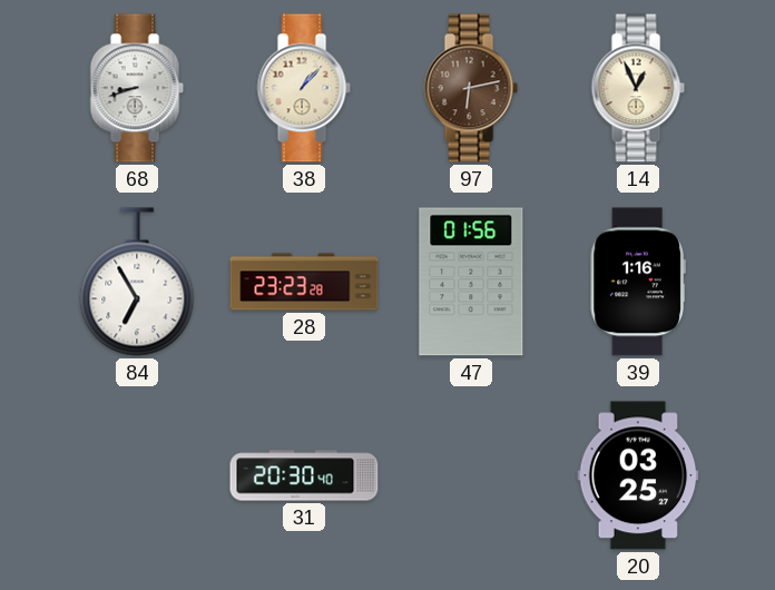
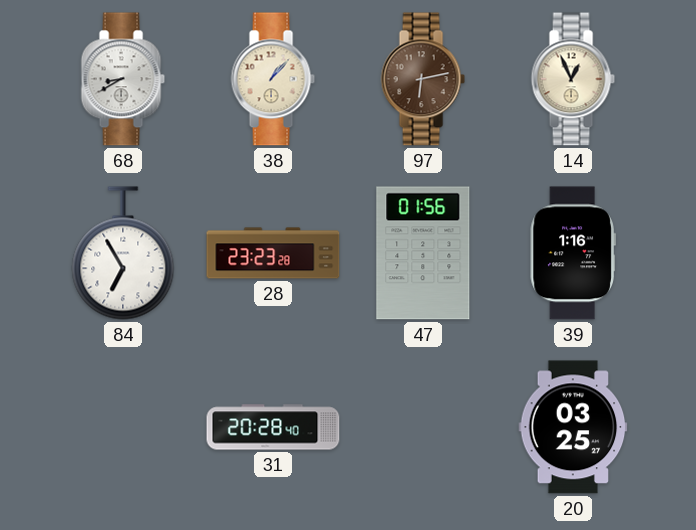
68: 8:42 -> 8:40
31: 20:30 -> 20:28
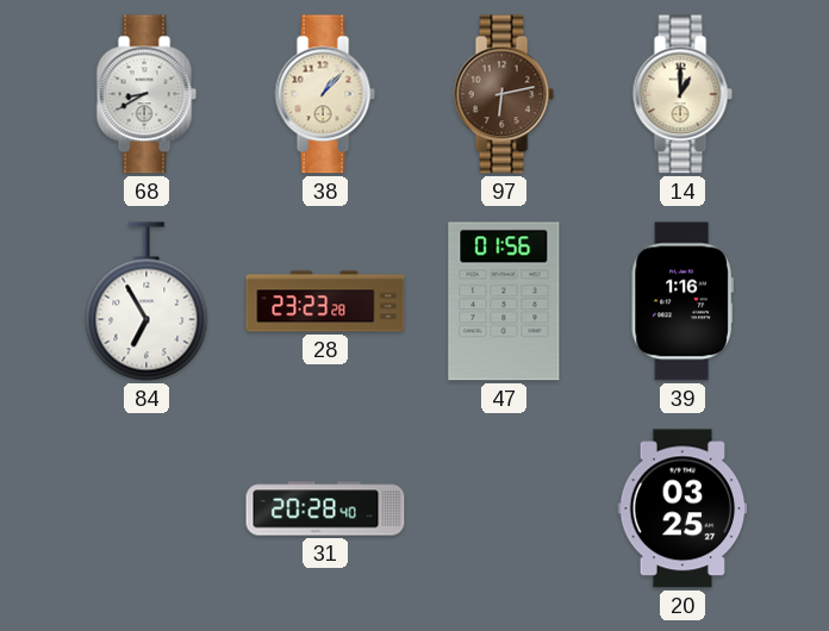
14: 12:56 -> 1:00
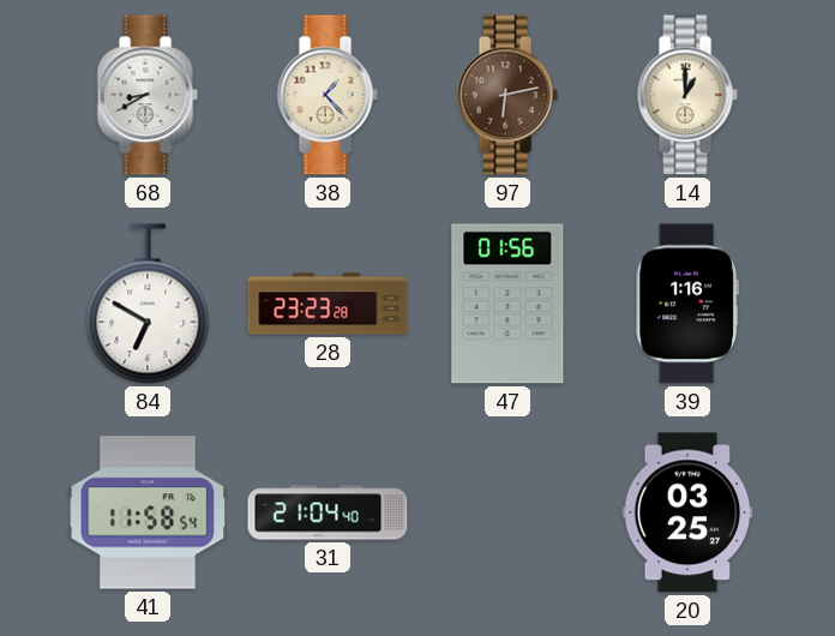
38: 1:07 -> 1:23
84: 6:55 -> 6:50
41: none -> 11:58
31: 20:28 -> 21:04
